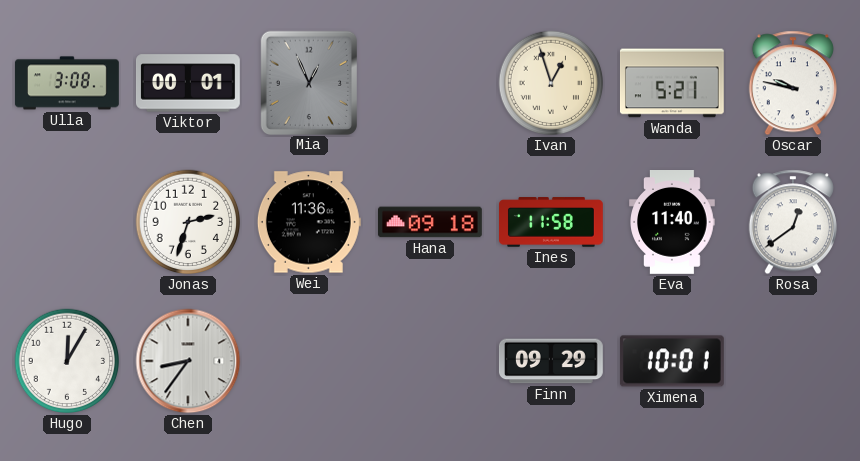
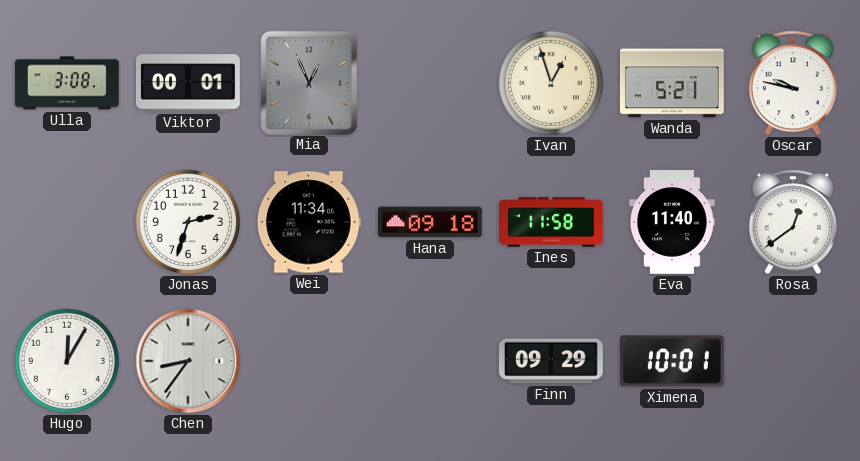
Wei: 11:36 -> 11:34
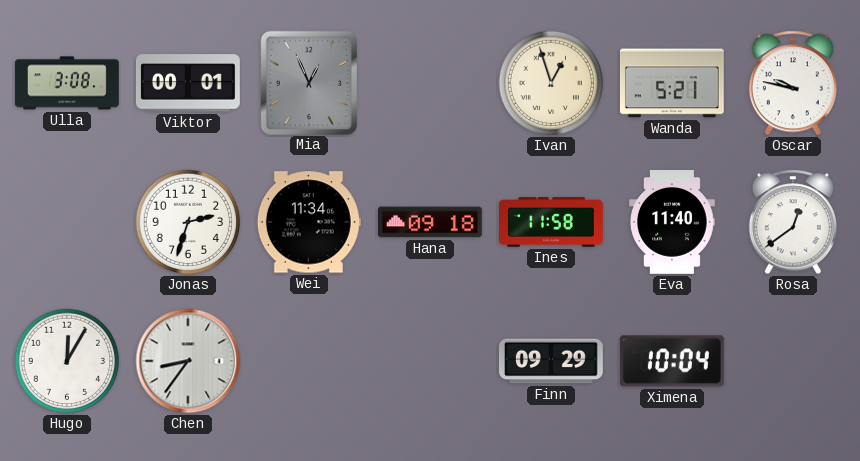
Ximena: 10:01 -> 10:04
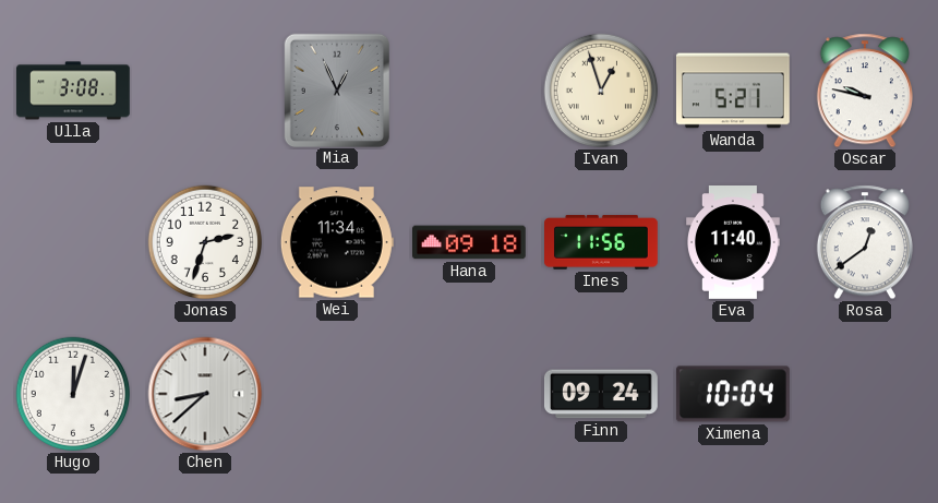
Viktor: 00:01 -> none
Ines: 11:58 -> 11:56
Hugo: 12:05 -> 12:03
Chen: 8:36 -> 8:38
Finn: 09:29 -> 09:24
